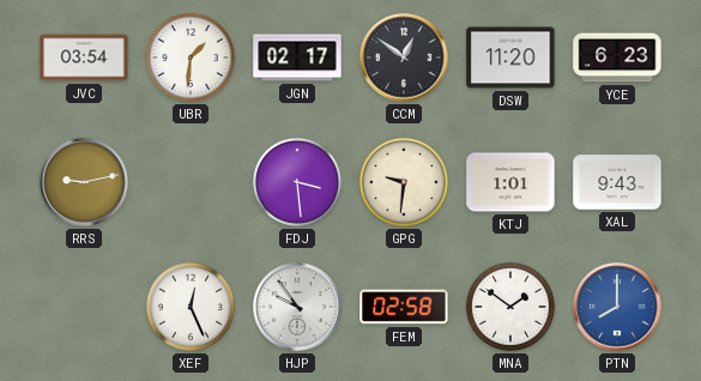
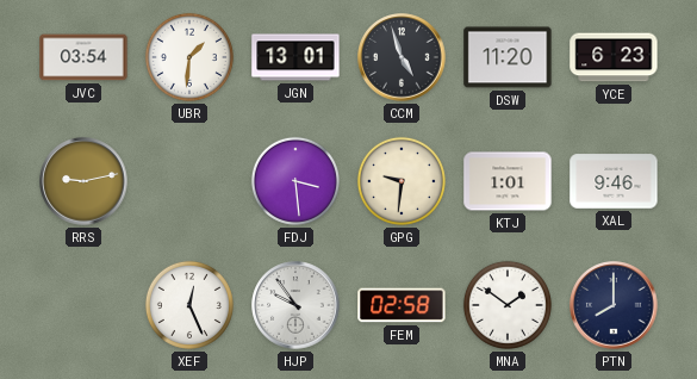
JGN: 02:17 -> 13:01
CCM: 12:51 -> 4:57
XAL: 9:43 -> 9:46
PTN dial: blue -> navy
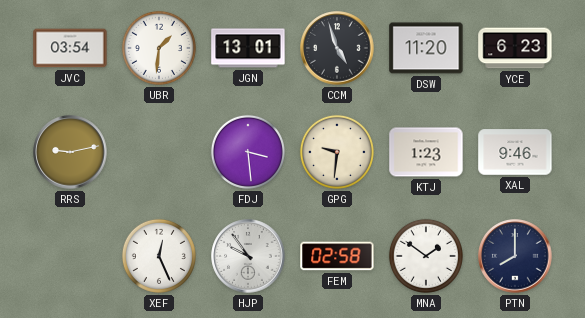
KTJ: 1:01 -> 1:23
